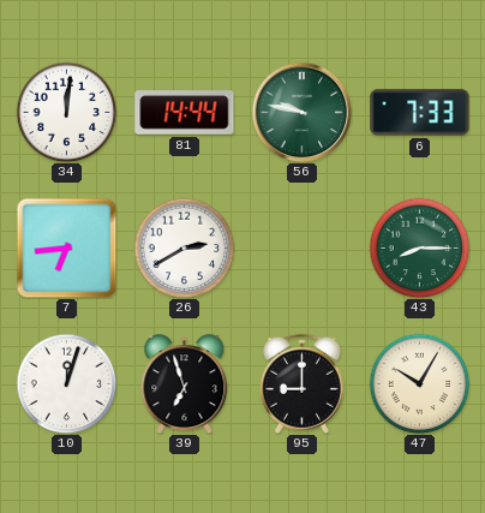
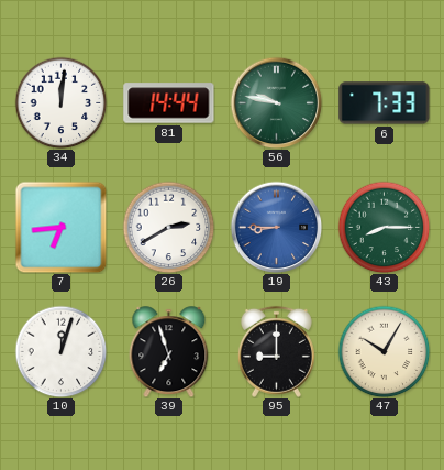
19: none -> 8:45
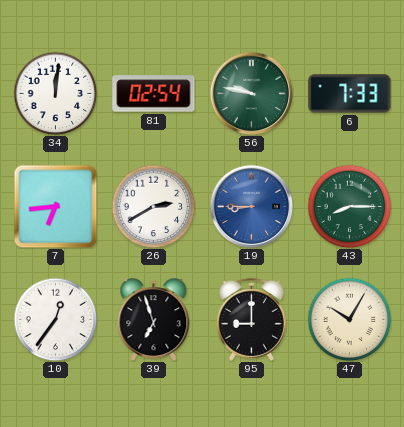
81: 14:44 -> 02:54
10: 12:03 -> 12:36
